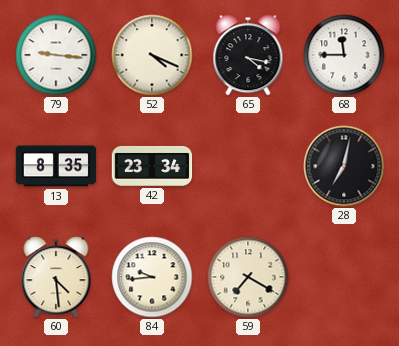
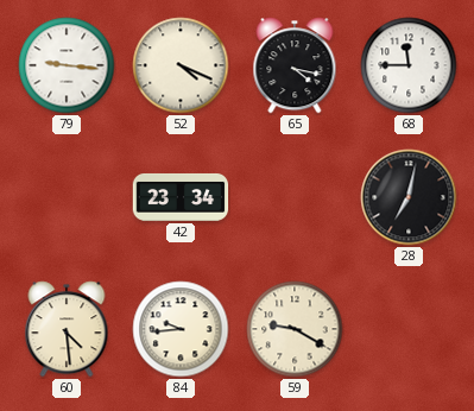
13: 8:35 -> none
59: 7:20 -> 9:20
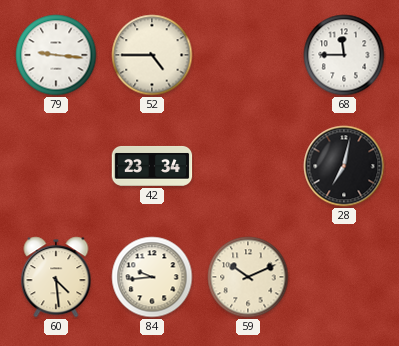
52: 4:19 -> 4:45
65: 4:17 -> none
59: 9:20 -> 10:11
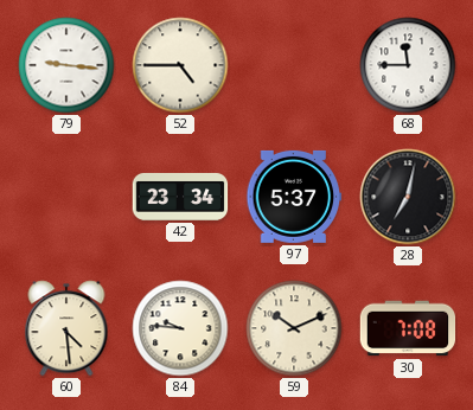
97: none -> 5:37
84: 9:44 -> 9:46
30: none -> 7:08
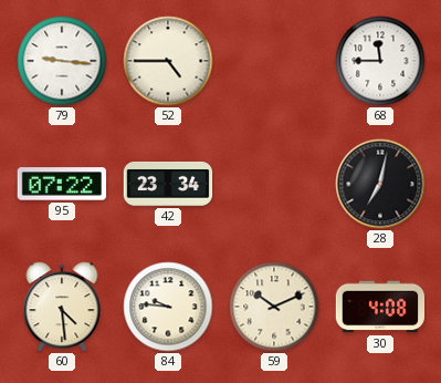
95: none -> 07:22
97: 5:37 -> none
30: 7:08 -> 4:08
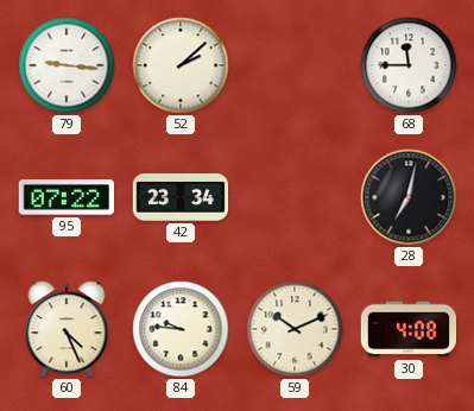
52: 4:45 -> 2:08
60: 4:29 -> 4:26
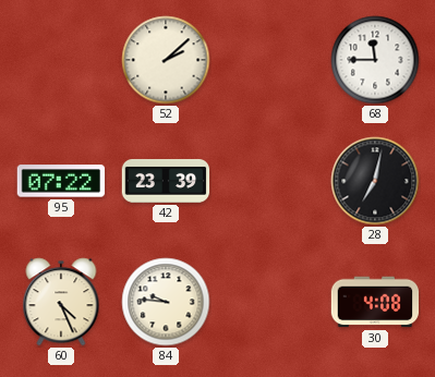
79: 9:16 -> none
42: 23:34 -> 23:39
59: 10:11 -> none
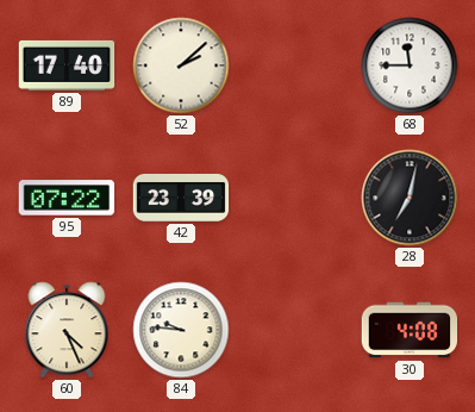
89: none -> 17:40
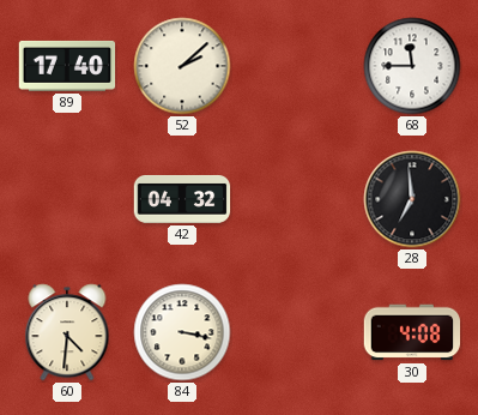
95: 07:22 -> none
42: 23:39 -> 04:32
28: 7:02 -> 6:59
60: 4:26 -> 4:31
84: 9:46 -> 3:17
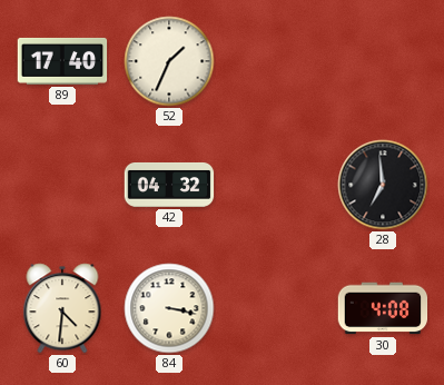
52: 2:08 -> 1:34
68: 11:45 -> none
